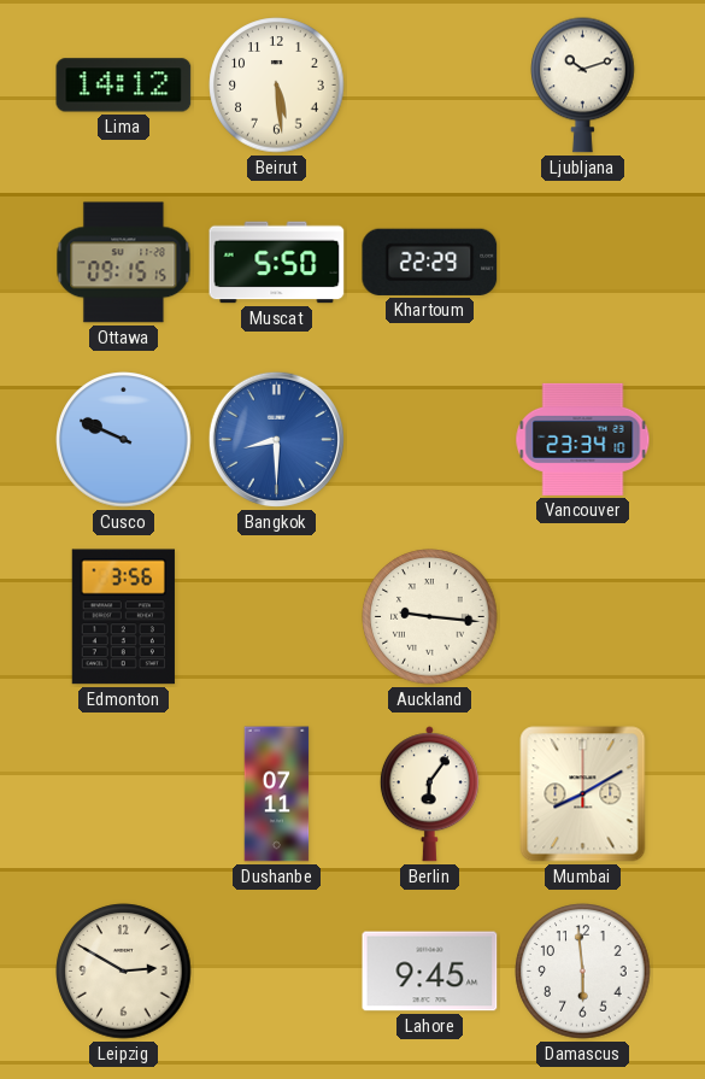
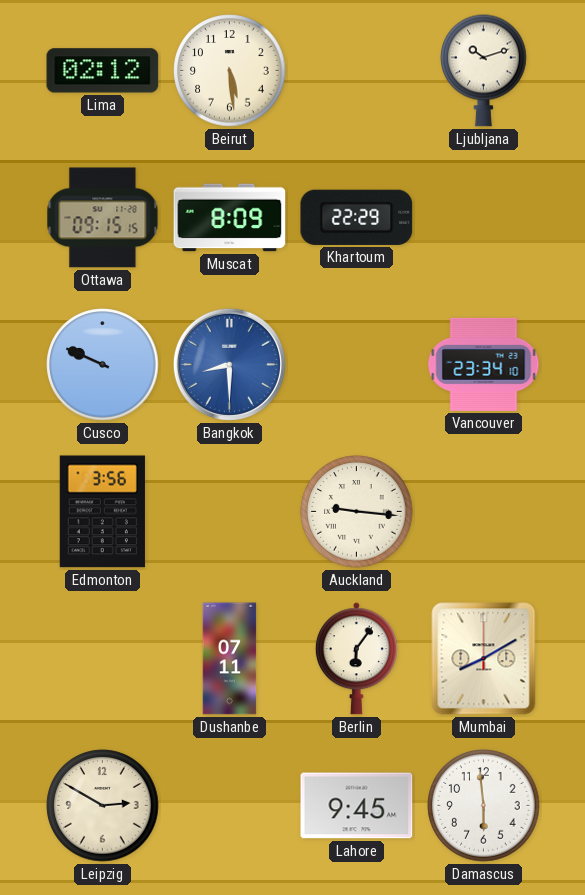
Lima: 14:12 -> 02:12
Muscat: 5:50 -> 8:09
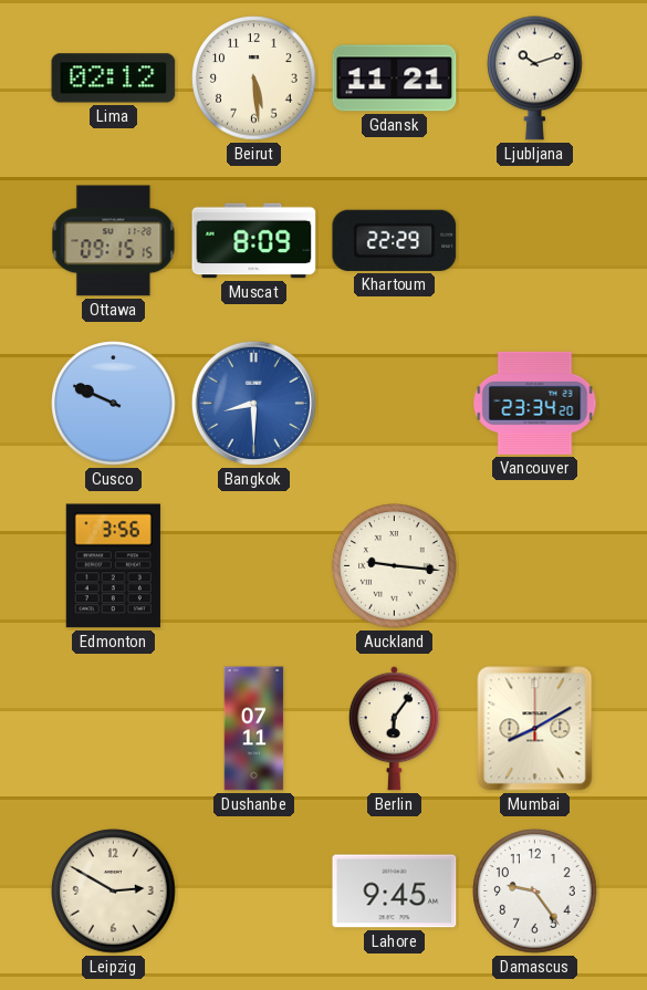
Gdansk: none -> 11:21
Vancouver: 23:34:10 -> 23:34:20
Damascus: 5:59 -> 9:24
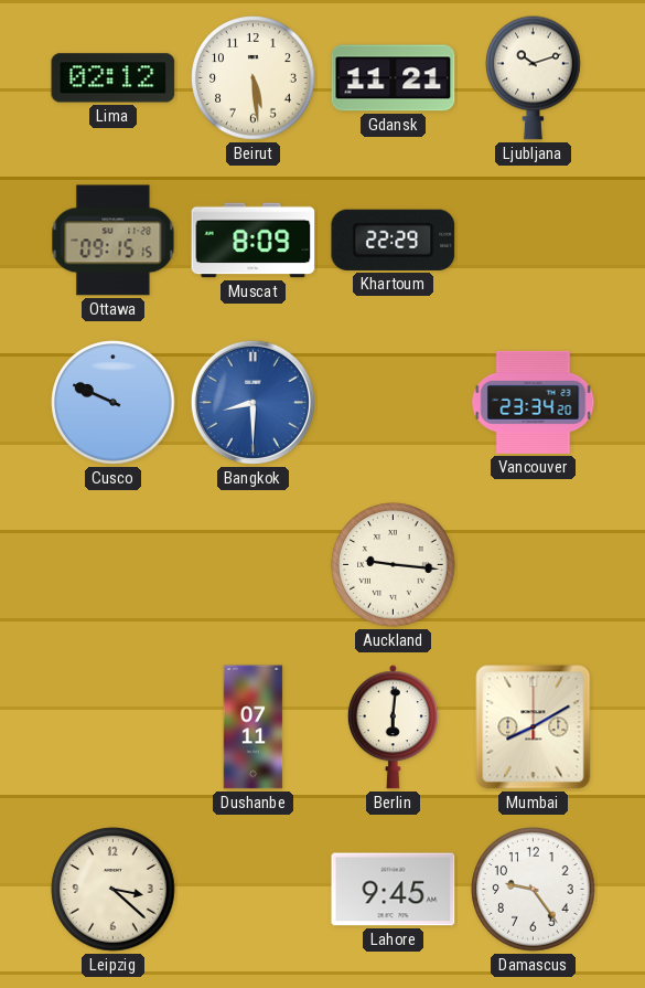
Edmonton: 3:56 -> none
Berlin: 6:06 -> 6:01
Leipzig: 2:50 -> 3:22
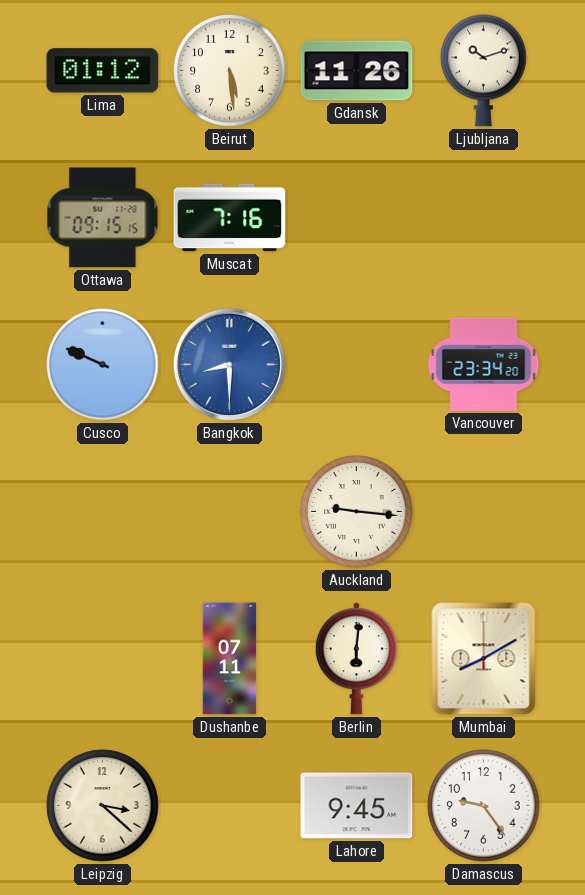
Lima: 02:12 -> 01:12
Gdansk: 11:21 -> 11:26
Muscat: 8:09 -> 7:16
Khartoum: 22:29 -> none
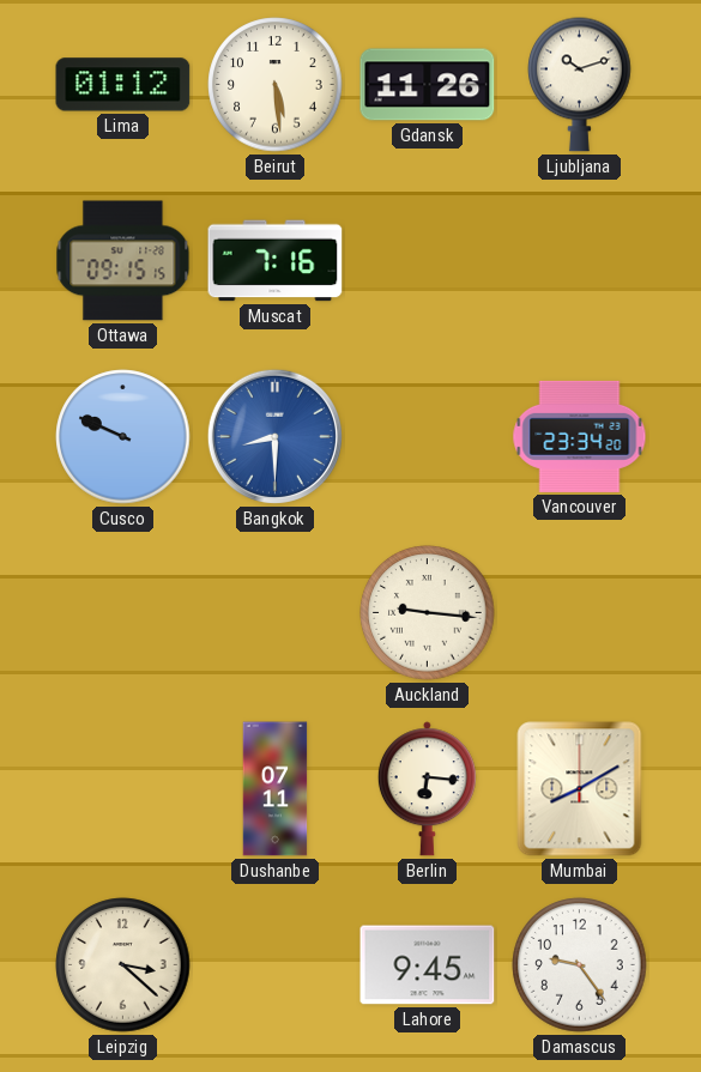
Berlin: 6:01 -> 6:16
